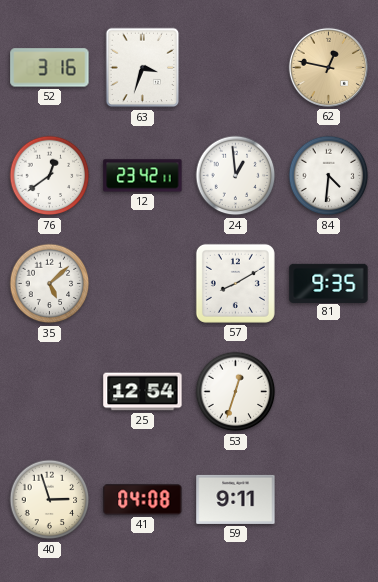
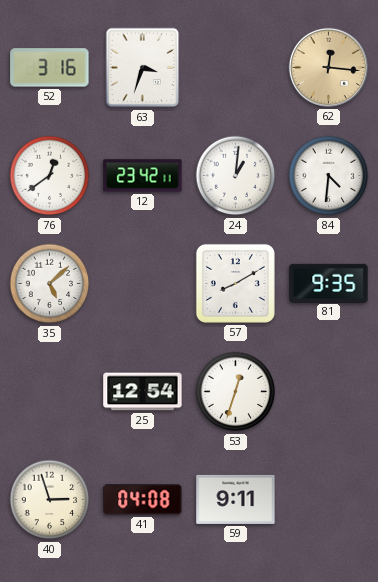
62: 12:47 -> 12:16
24: 12:59 -> 1:01
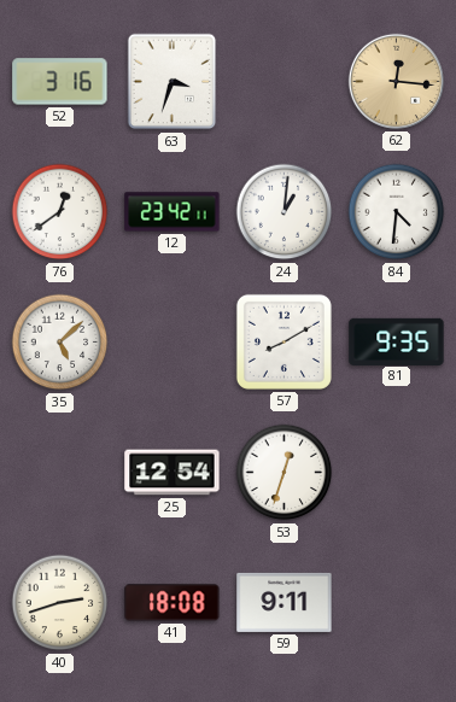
40: 2:57 -> 2:42
41: 04:08 -> 18:08
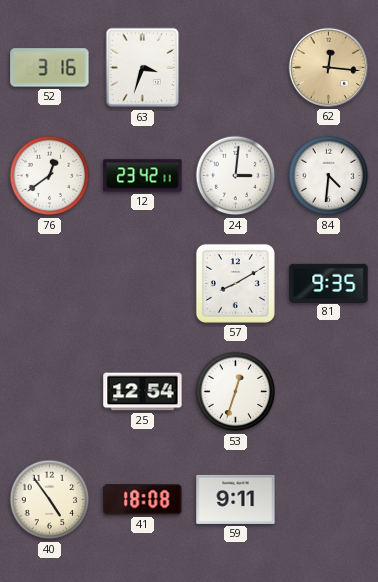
24: 1:01 -> 3:01
35: 5:08 -> none
40: 2:42 -> 4:54
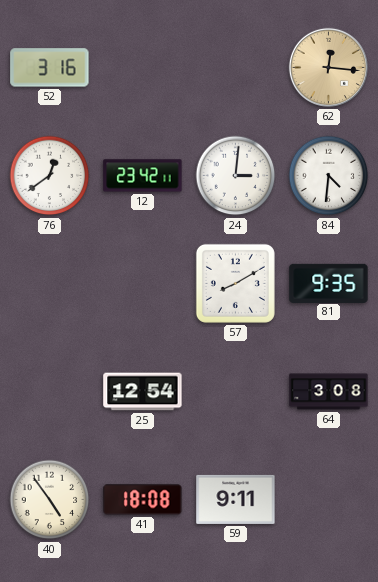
63: 3:33 -> none
53: 12:33 -> none
64: none -> 3:08
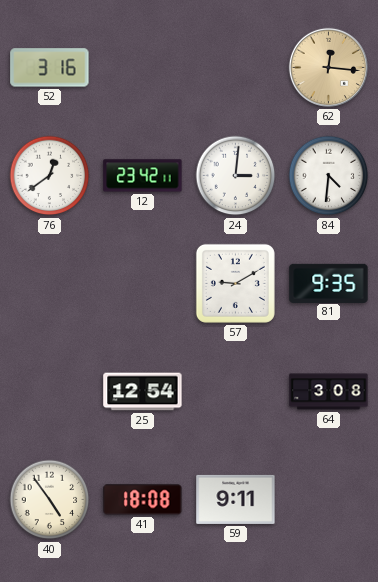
57: 8:10 -> 9:10
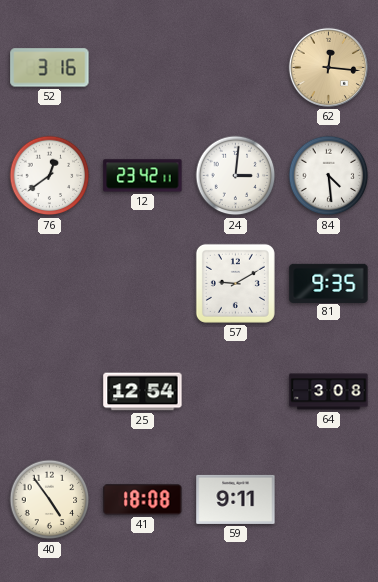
84: 4:31 -> 4:29
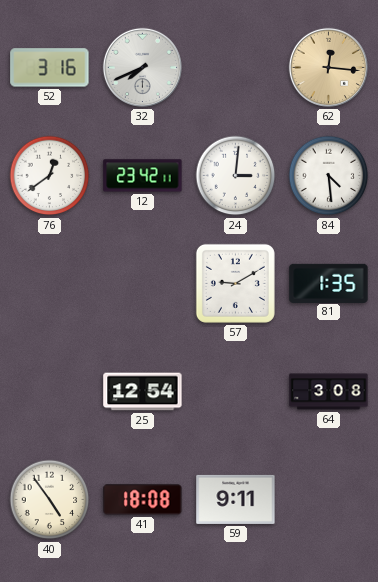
32: none -> 7:41
81: 9:35 -> 1:35
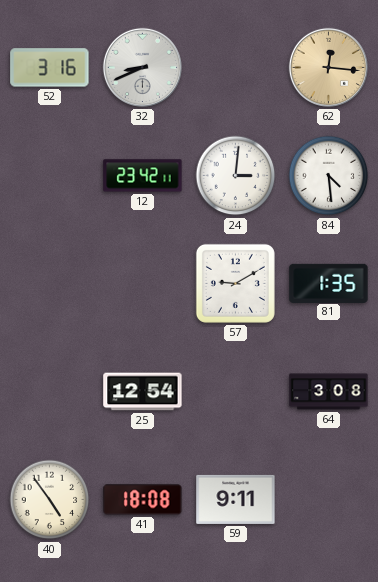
32: 7:41 -> 8:41
76: 12:39 -> none
